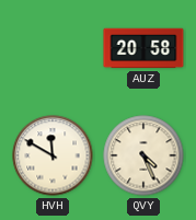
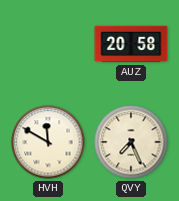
QVY: 4:26 -> 7:26
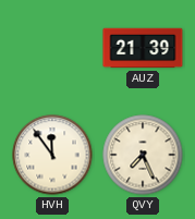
AUZ: 20:58 -> 21:39
HVH: 11:50 -> 11:54
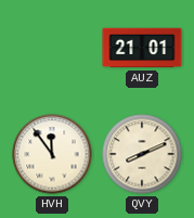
AUZ: 21:39 -> 21:01
QVY: 7:26 -> 8:11
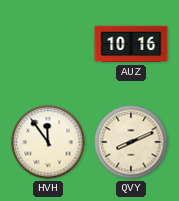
AUZ: 21:01 -> 10:16
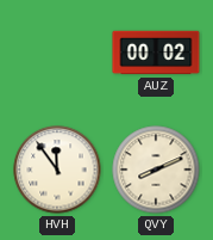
AUZ: 10:16 -> 00:02
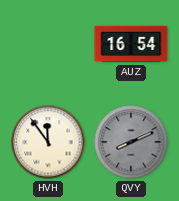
AUZ: 00:02 -> 16:54
QVY dial: cream -> grey
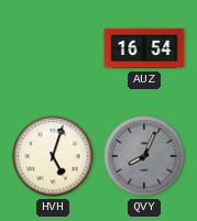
HVH: 11:54 -> 5:03
QVY: 8:11 -> 8:04
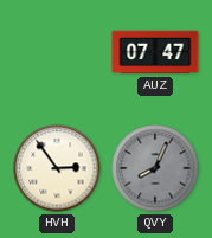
AUZ: 16:54 -> 07:47
HVH: 5:03 -> 2:54
